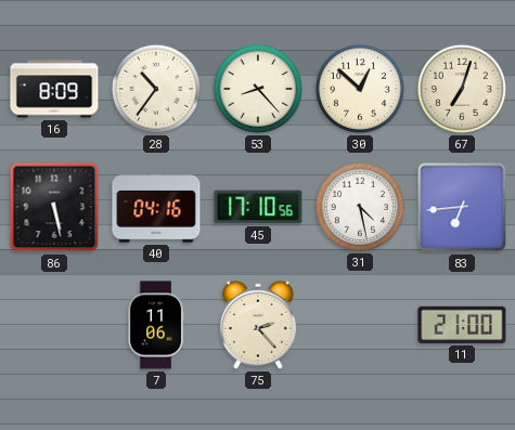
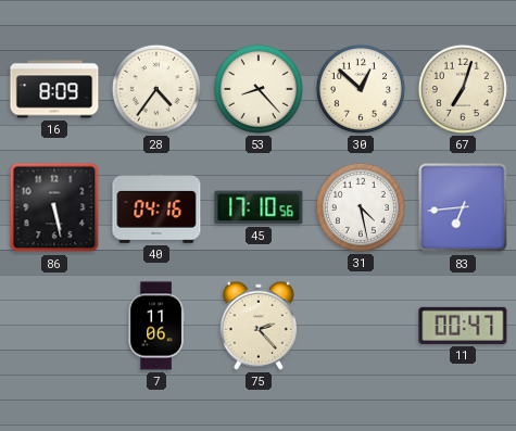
28: 10:36 -> 4:36
11: 21:00 -> 00:47
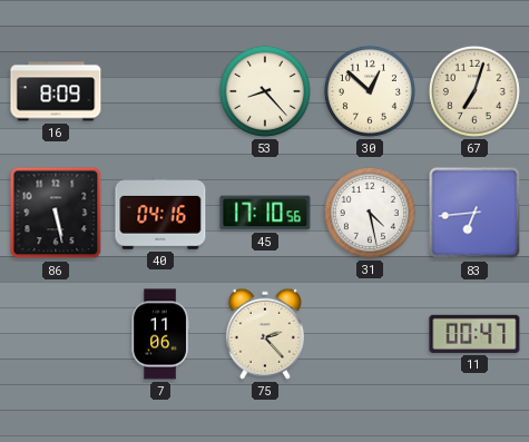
28: 4:36 -> none
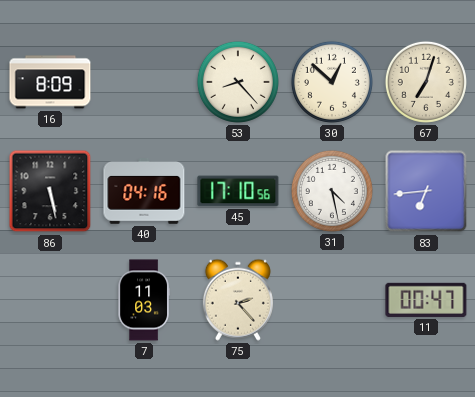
7: 11:06 -> 11:03
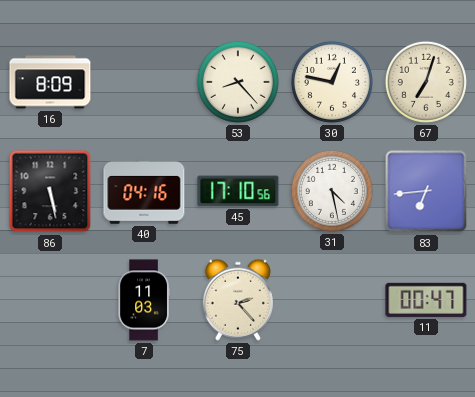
30: 12:52 -> 12:47
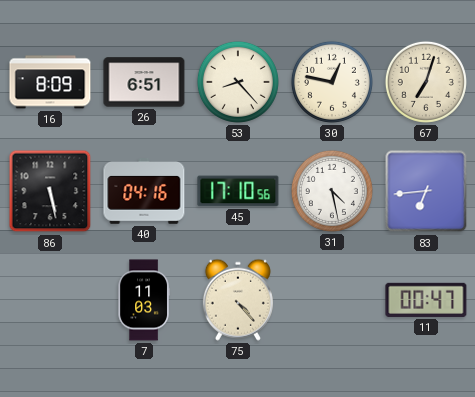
26: none -> 6:51
75: 2:23 -> 4:23
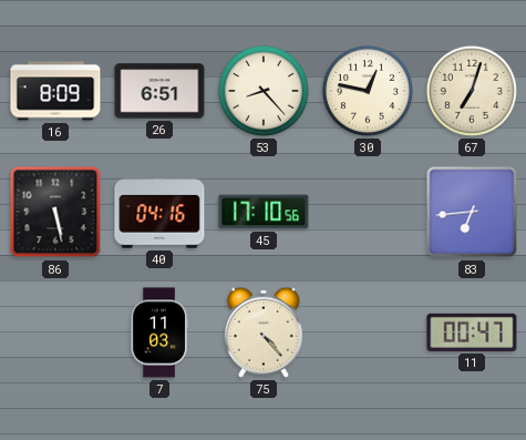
31: 4:28 -> none
